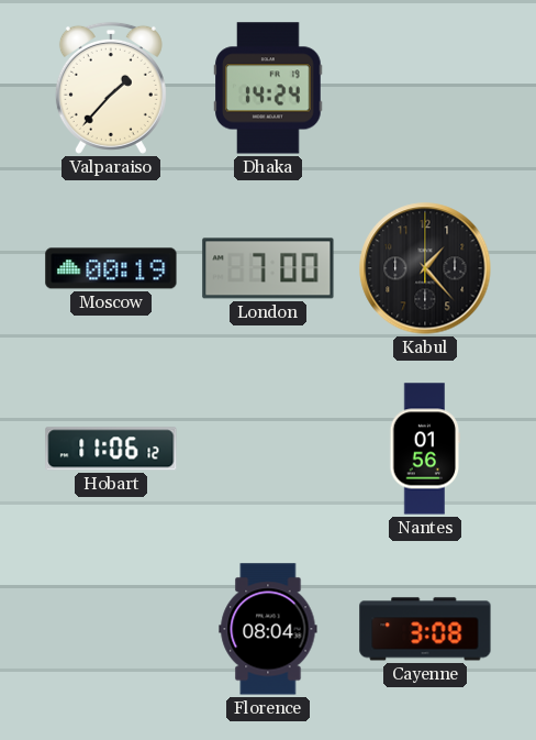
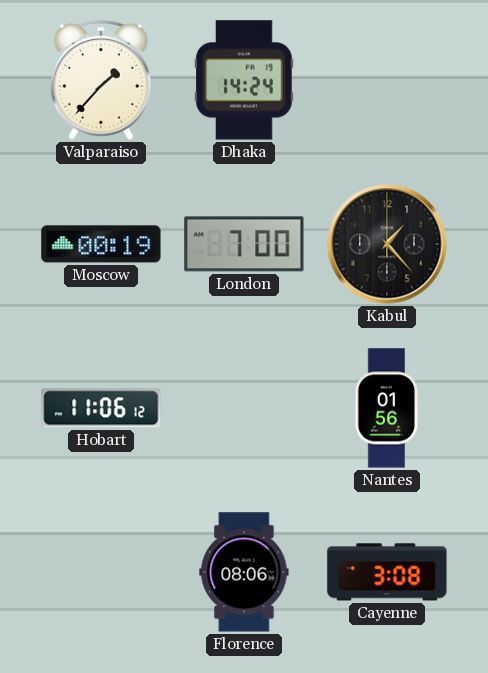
Florence: 08:04 -> 08:06
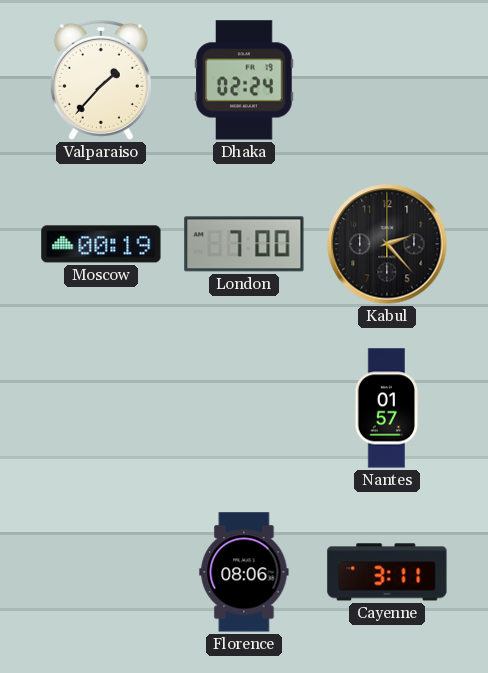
Dhaka: 14:24 -> 02:24
Kabul: 1:23 -> 2:23
Hobart: 11:06 -> none
Nantes: 01:56 -> 01:57
Cayenne: 3:08 -> 3:11
